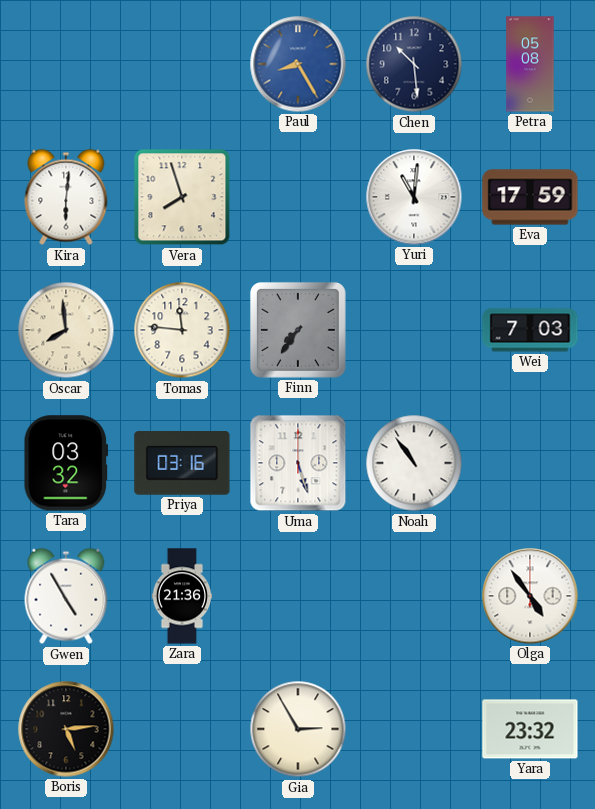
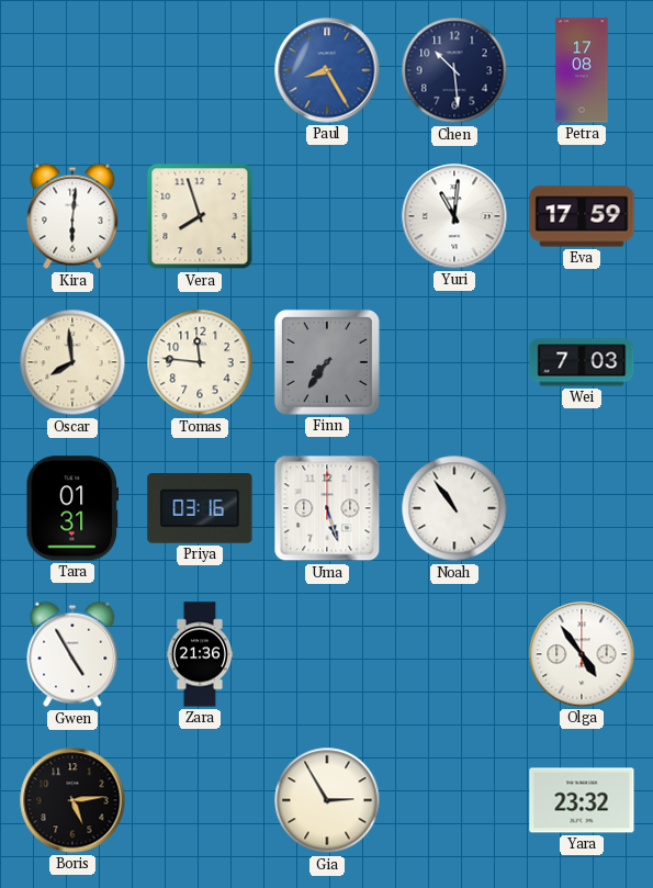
Petra: 05:08 -> 17:08
Tara: 03:32 -> 01:31
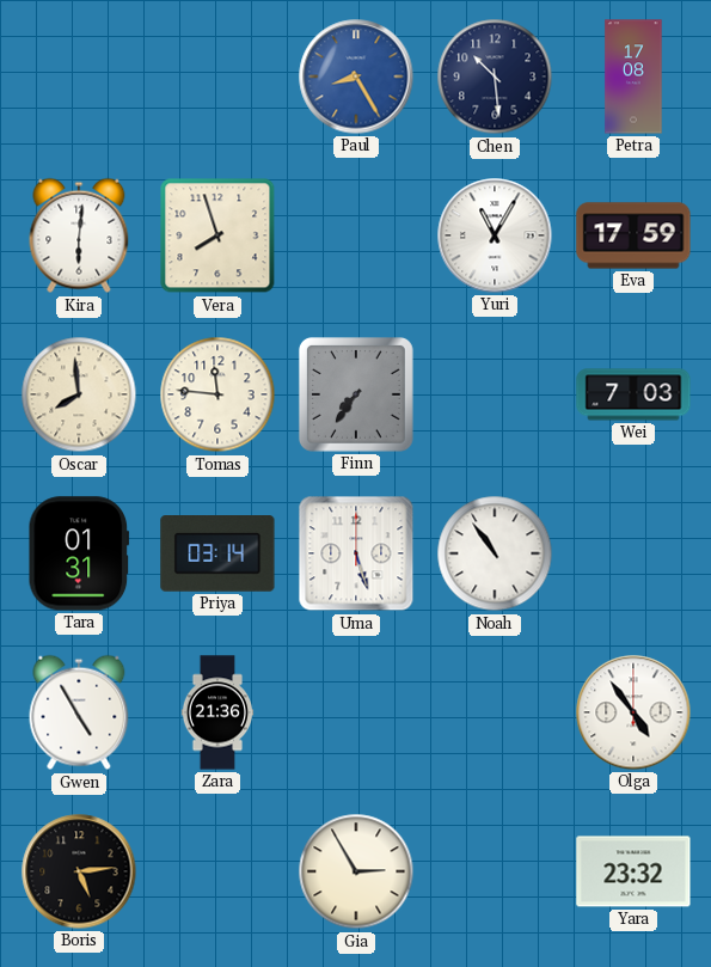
Yuri: 11:01 -> 11:05
Priya: 03:16 -> 03:14
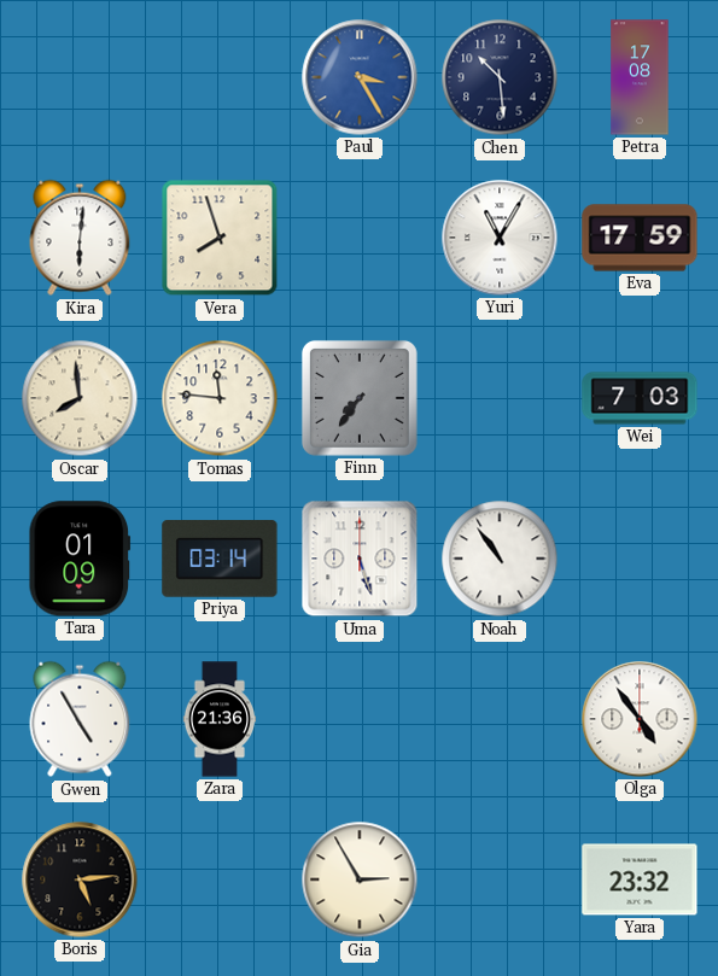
Paul: 8:25 -> 3:25
Tara: 01:31 -> 01:09
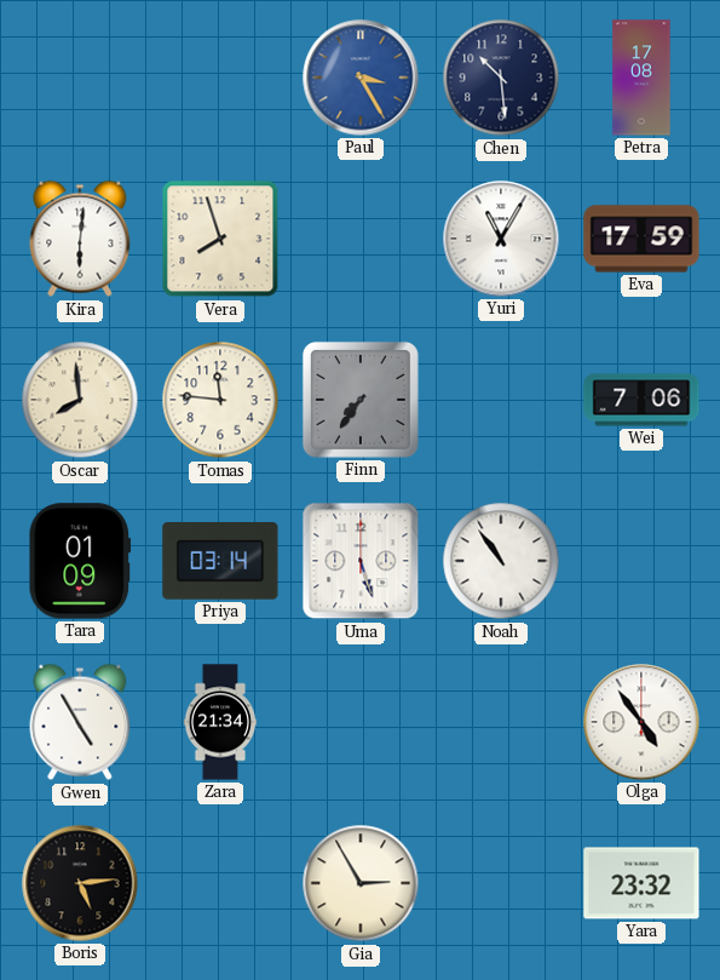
Wei: 7:03 -> 7:06
Zara: 21:36 -> 21:34
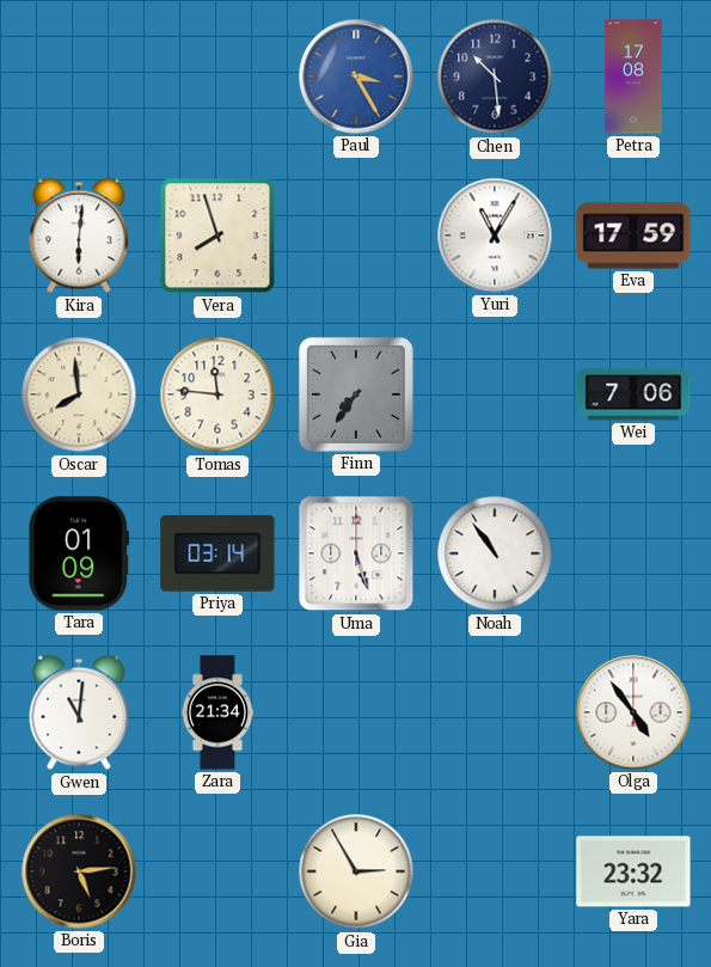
Gwen: 4:55 -> 11:01
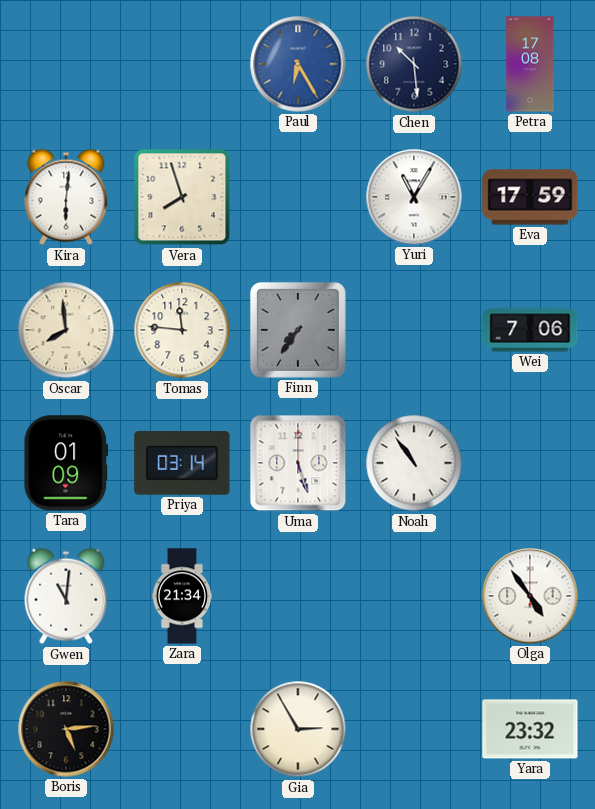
Paul: 3:25 -> 6:25
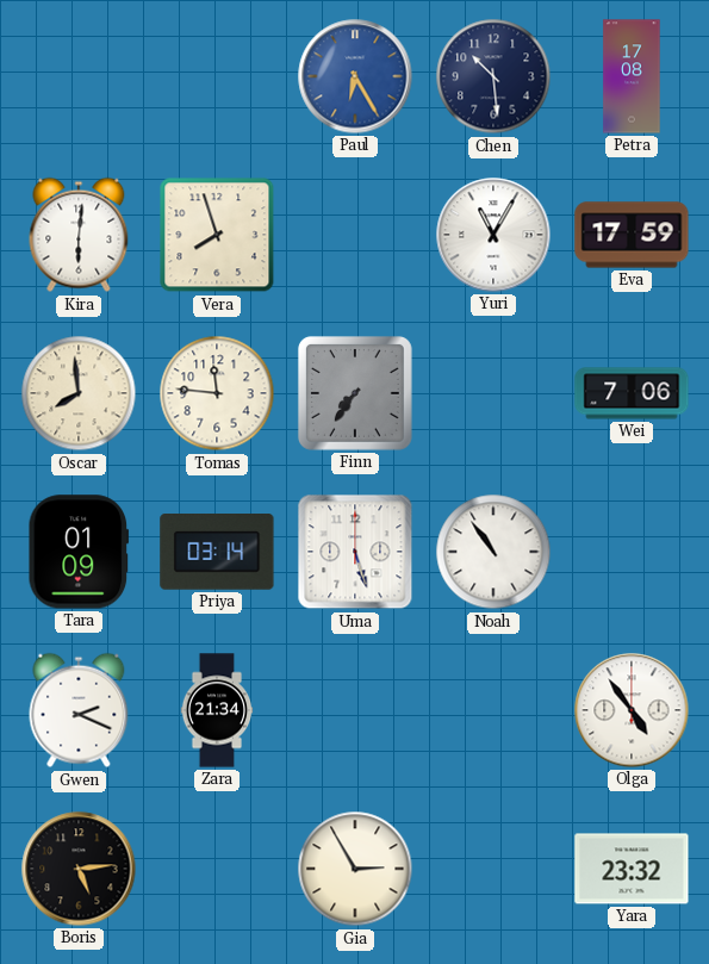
Gwen: 11:01 -> 2:19
